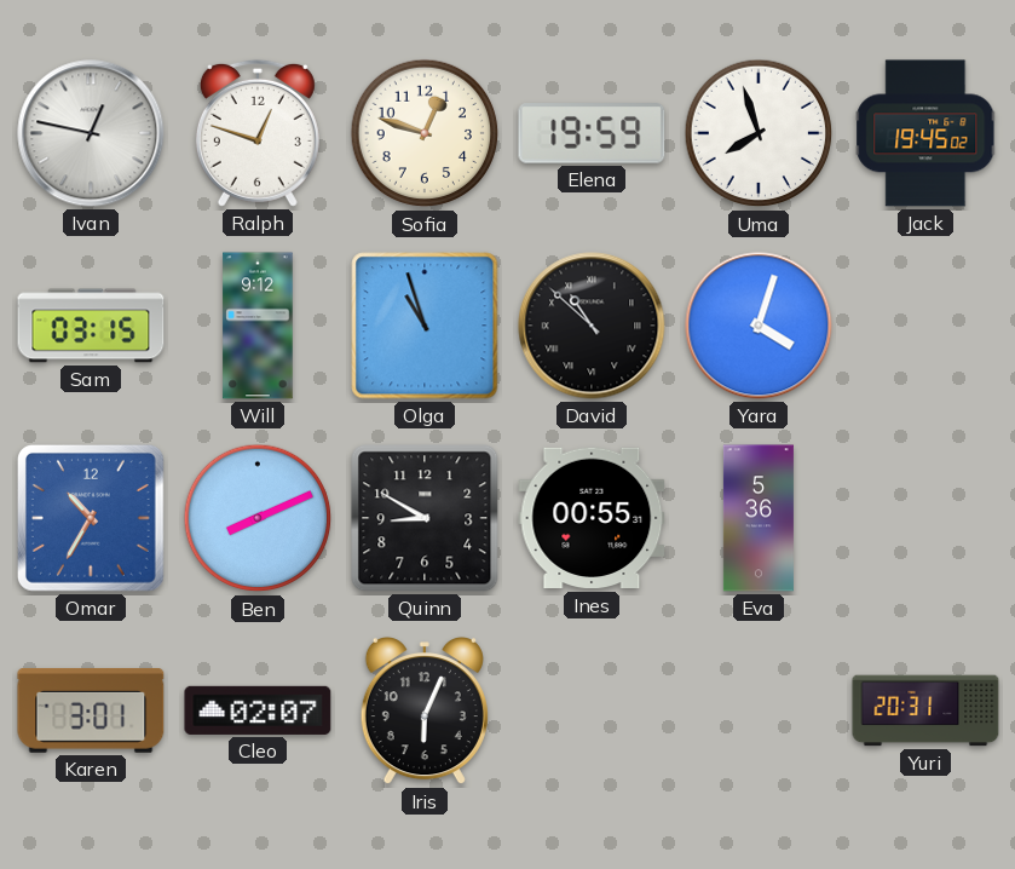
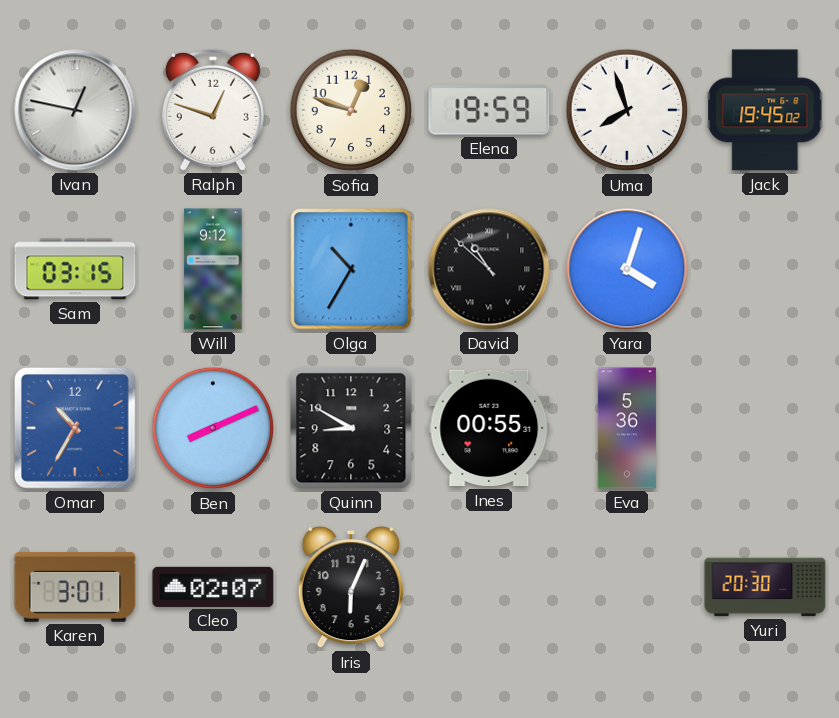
Olga: 10:57 -> 10:35
Yuri: 20:31 -> 20:30
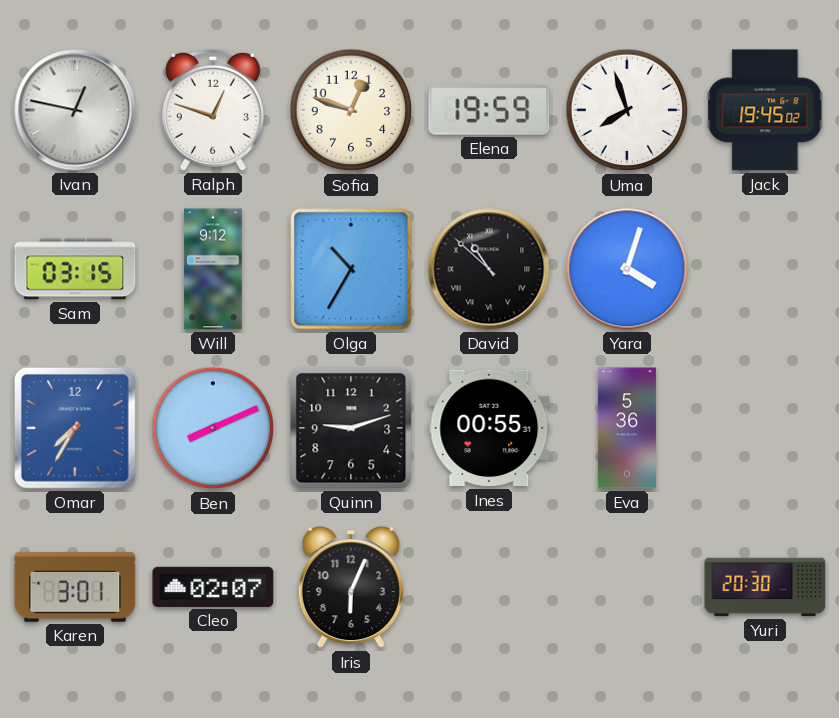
Omar: 10:35 -> 7:35
Quinn: 8:50 -> 9:12
